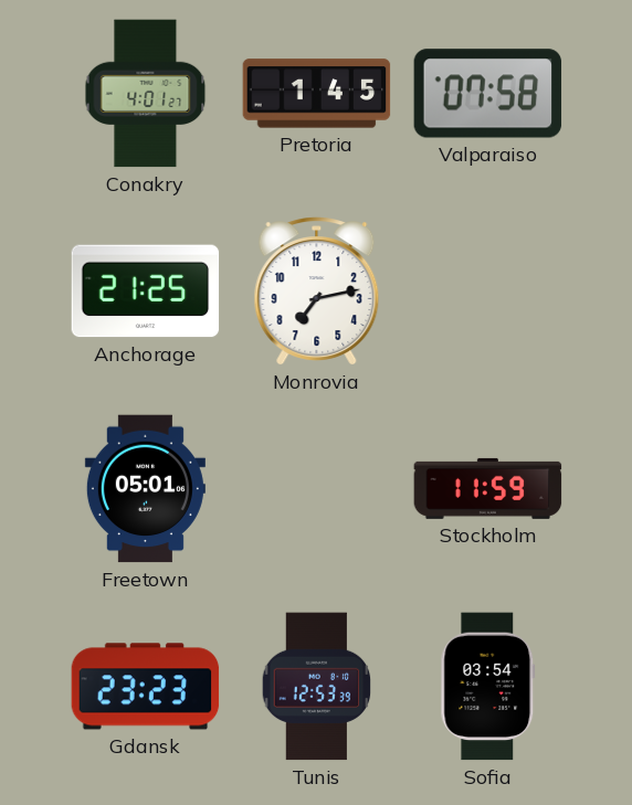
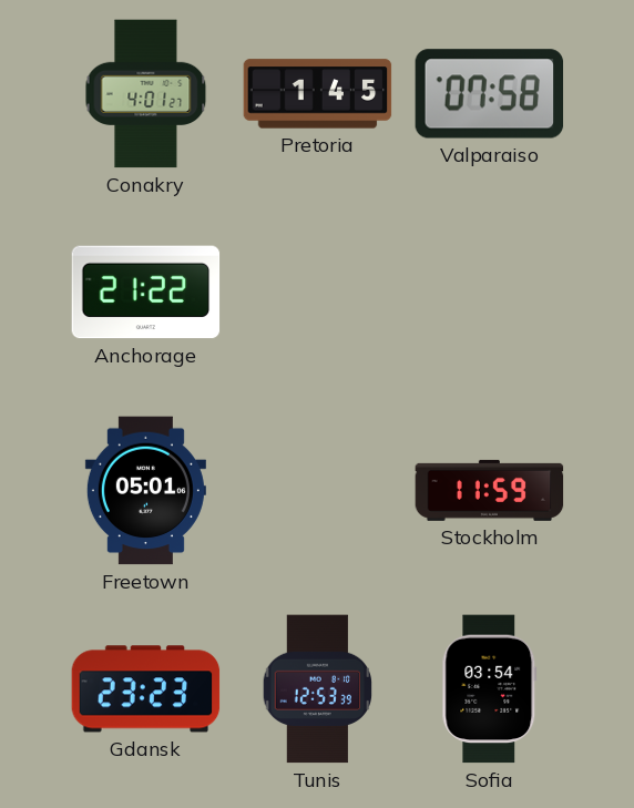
Anchorage: 21:25 -> 21:22
Monrovia: 7:13 -> none
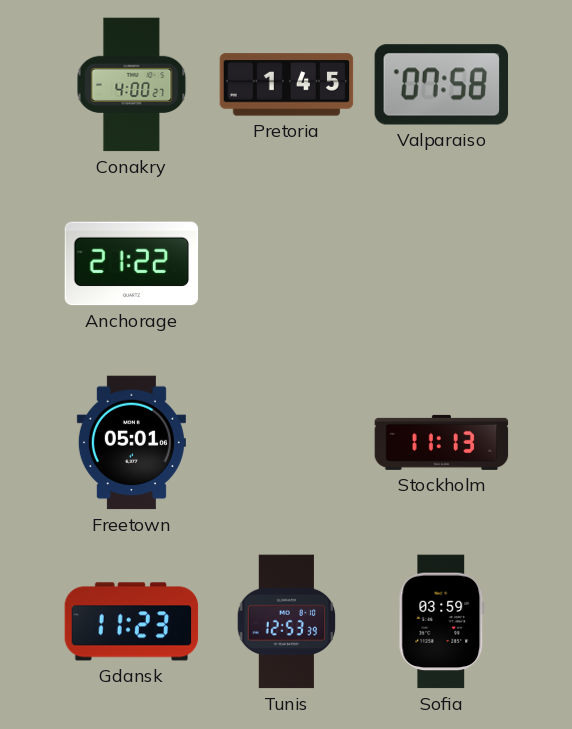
Conakry: 4:01 -> 4:00
Stockholm: 11:59 -> 11:13
Gdansk: 23:23 -> 11:23
Sofia: 03:54 -> 03:59
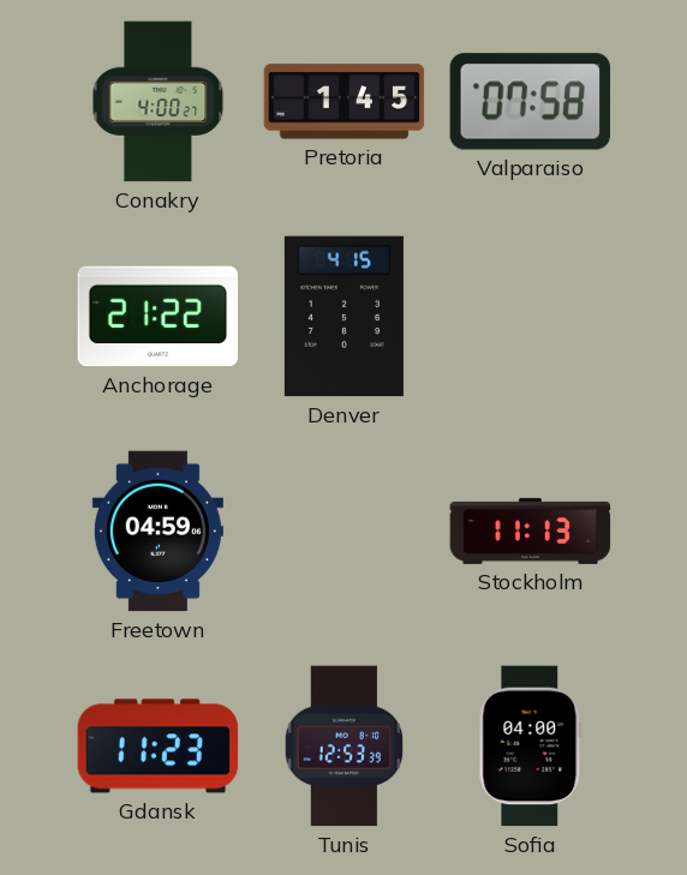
Denver: none -> 4:15
Freetown: 05:01 -> 04:59
Sofia: 03:59 -> 04:00
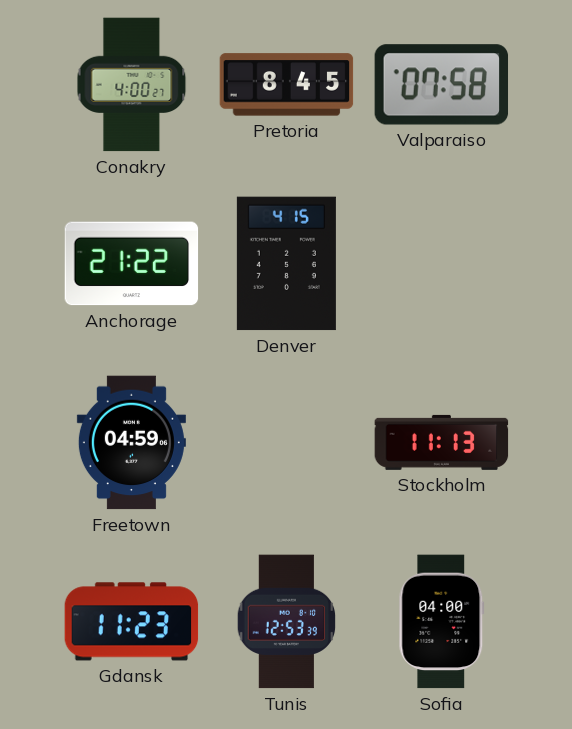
Pretoria: 1:45 -> 8:45
